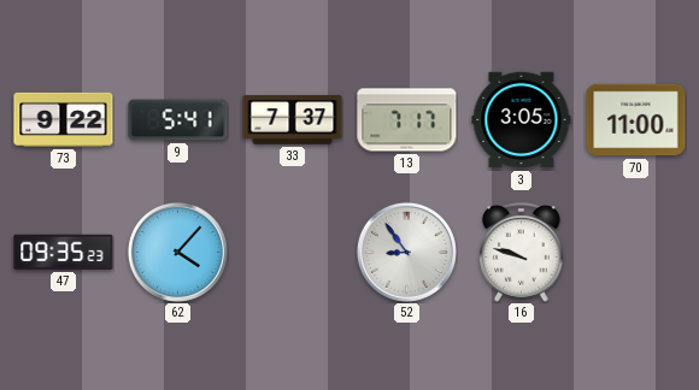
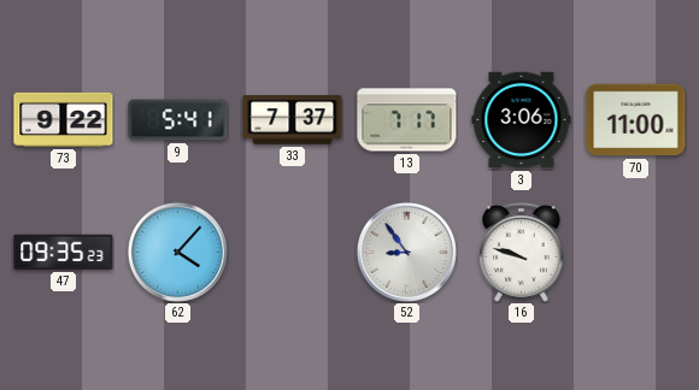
3: 3:05 -> 3:06
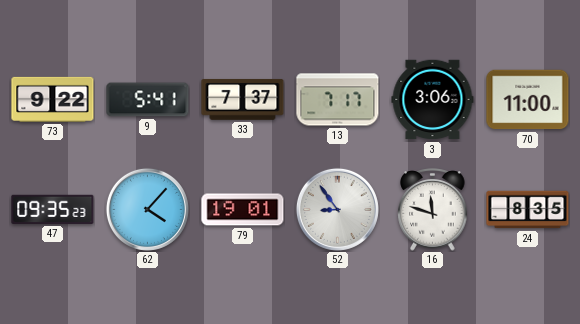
79: none -> 19:01
16: 9:48 -> 11:48
24: none -> 8:35
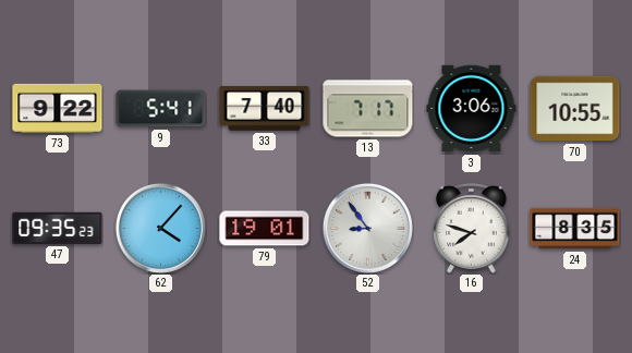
33: 7:37 -> 7:40
70: 11:00 -> 10:55
16: 11:48 -> 7:48
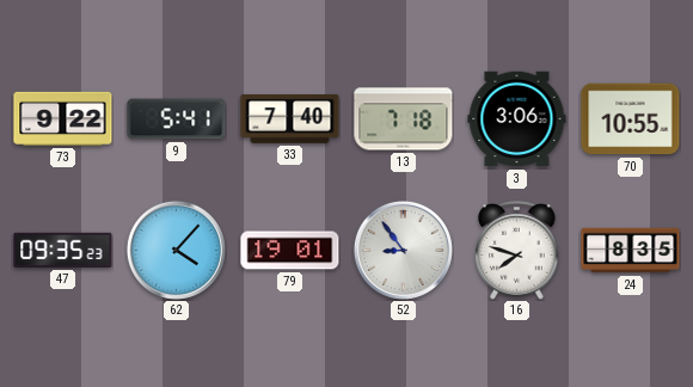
13: 7:17 -> 7:18
